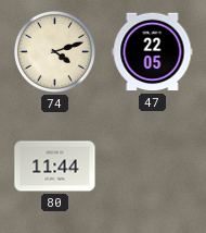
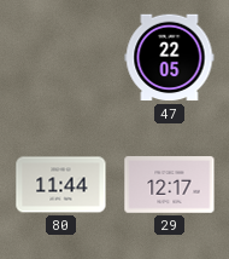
74: 4:12 -> none
29: none -> 12:17
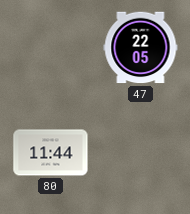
29: 12:17 -> none
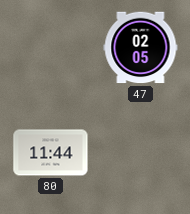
47: 22:05 -> 02:05
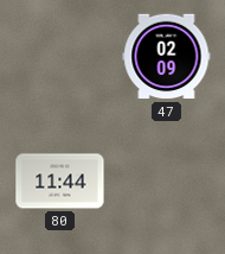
47: 02:05 -> 02:09
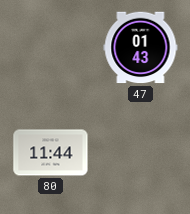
47: 02:09 -> 01:43
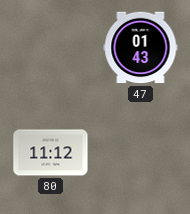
80: 11:44 -> 11:12
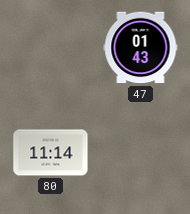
80: 11:12 -> 11:14
